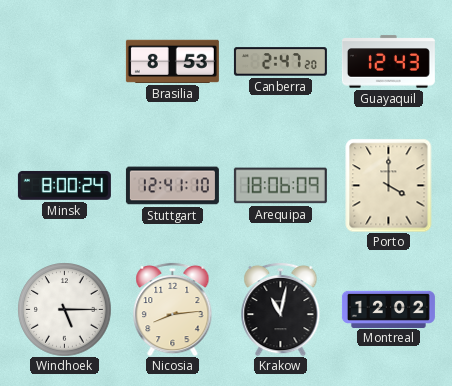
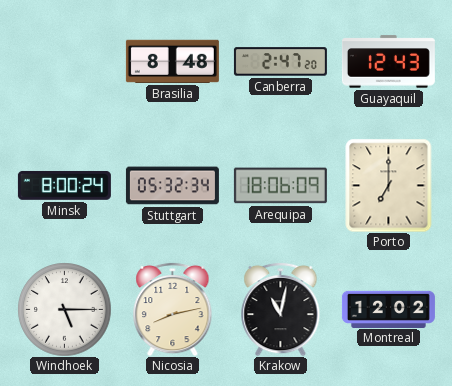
Brasilia: 8:53 -> 8:48
Stuttgart: 12:41 -> 05:32
Porto: 4:00 -> 7:00
Nicosia: 8:14 -> 8:13
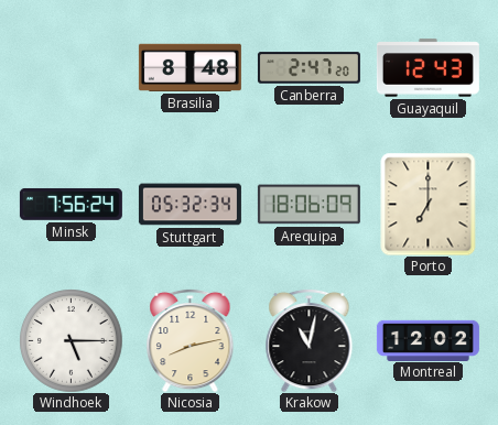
Minsk: 8:00 -> 7:56
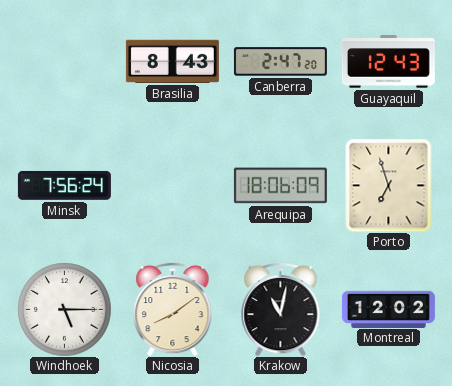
Brasilia: 8:48 -> 8:43
Stuttgart: 05:32 -> none
Porto: 7:00 -> 6:57
Nicosia: 8:13 -> 8:09
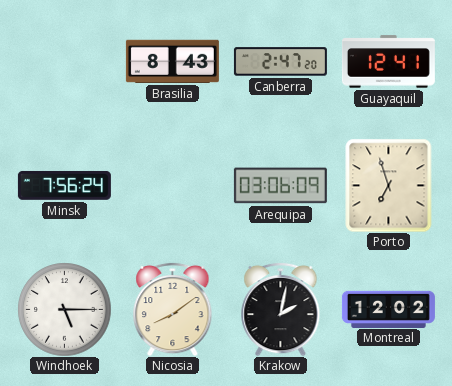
Guayaquil: 12:43 -> 12:41
Arequipa: 18:06 -> 03:06
Krakow: 11:02 -> 2:02
